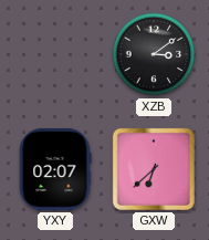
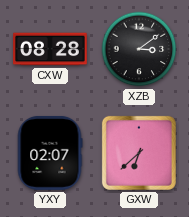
CXW: none -> 08:28
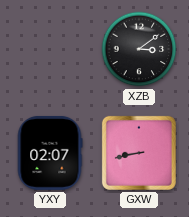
CXW: 08:28 -> none
GXW: 6:38 -> 8:43
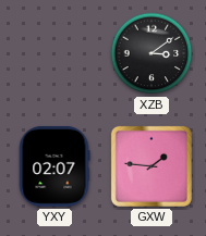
GXW: 8:43 -> 1:46
